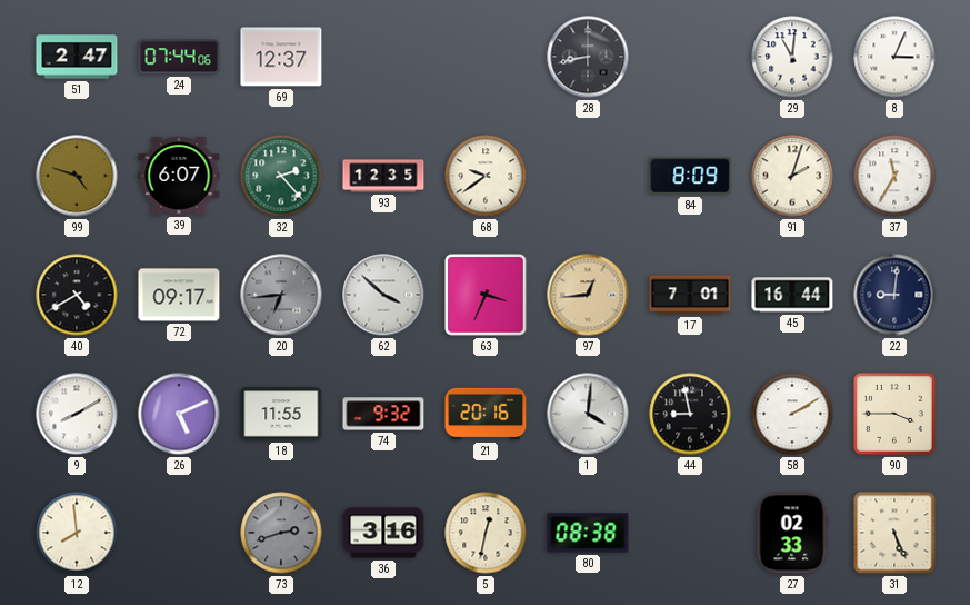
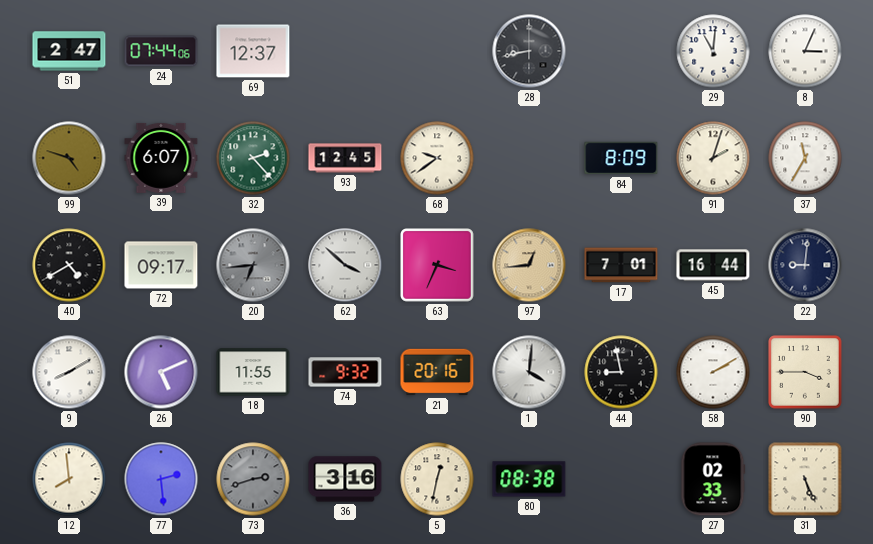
93: 12:35 -> 12:45
77: none -> 2:29
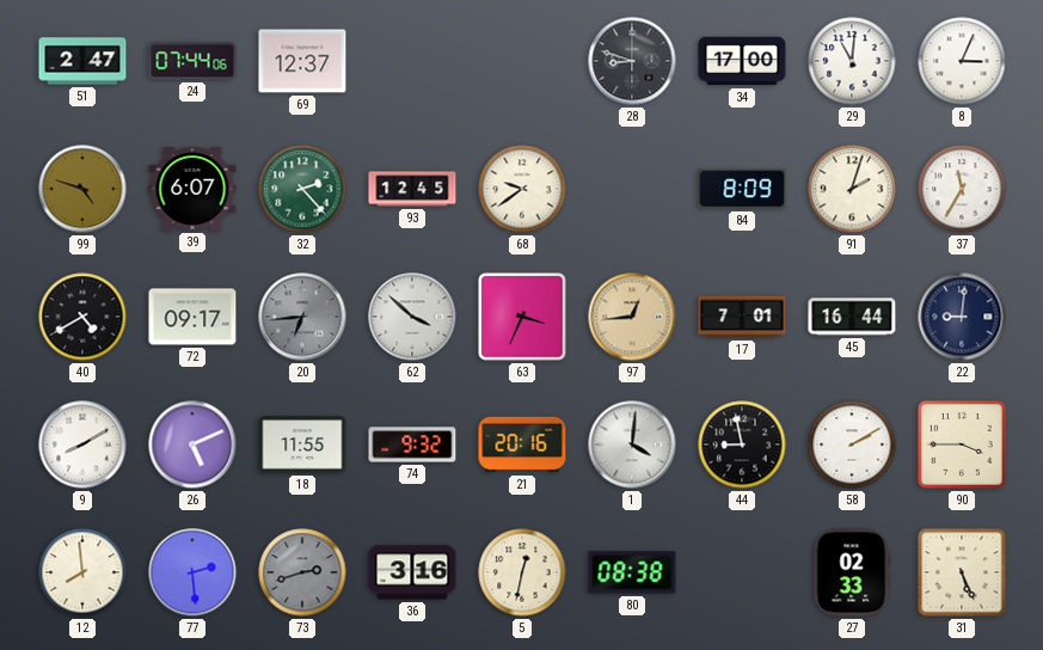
28: 8:43 -> 8:48
34: none -> 17:00
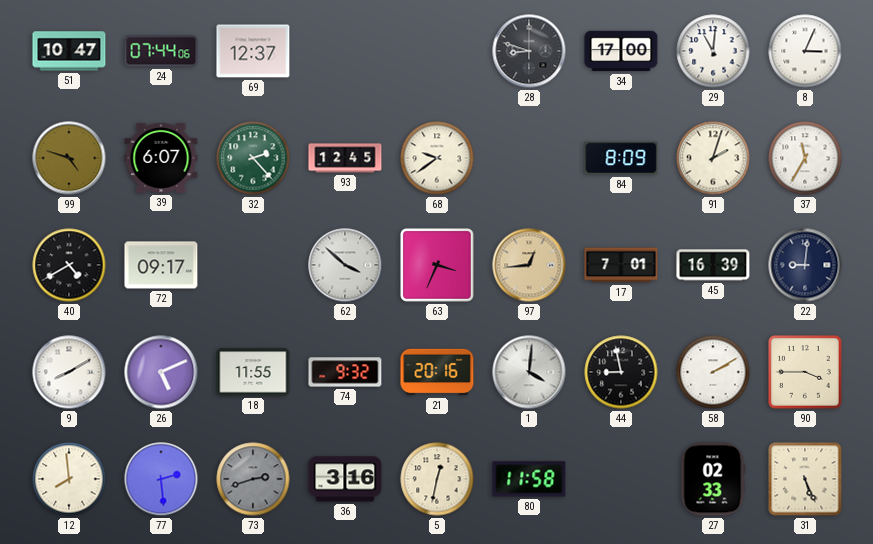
51: 2:47 -> 10:47
20: 6:44 -> none
45: 16:44 -> 16:39
80: 08:38 -> 11:58
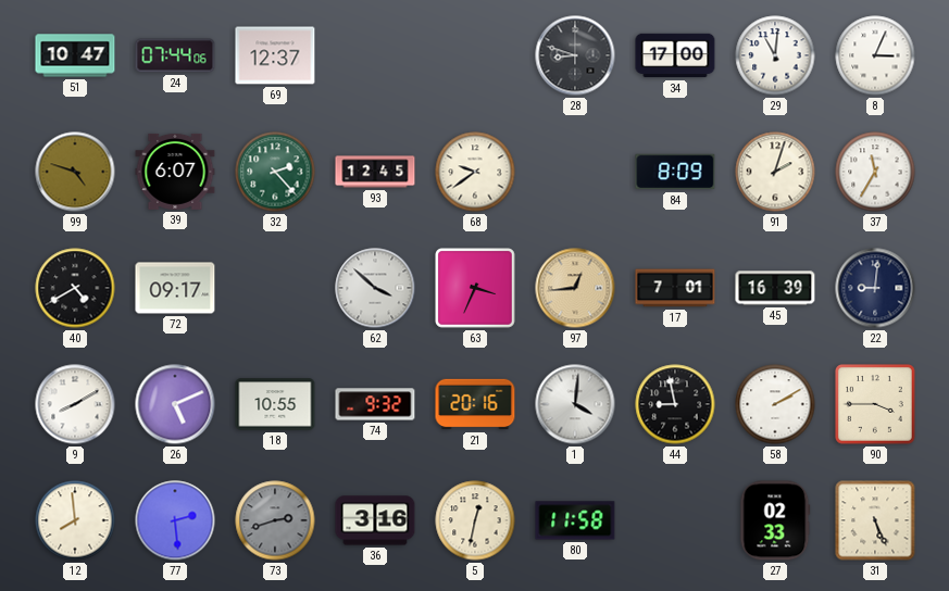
18: 11:55 -> 10:55
